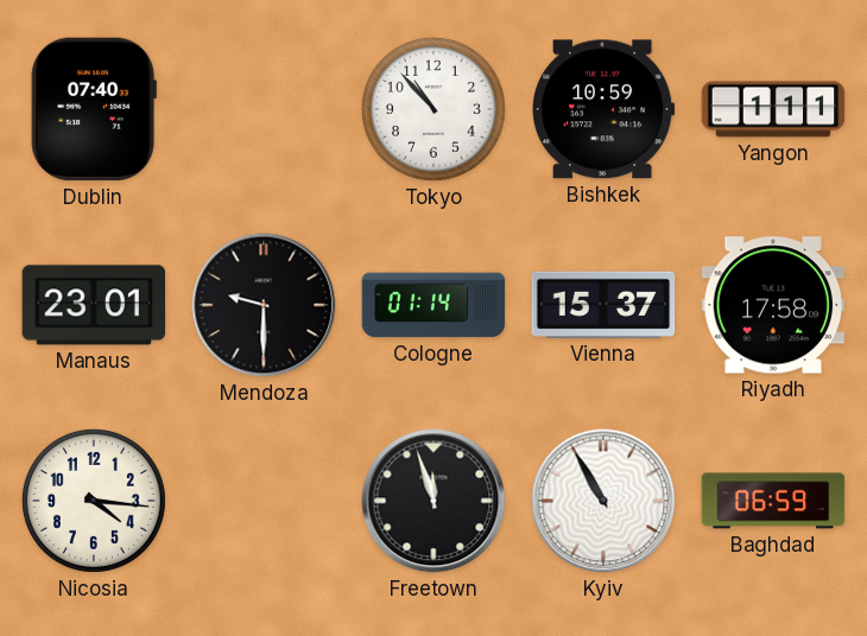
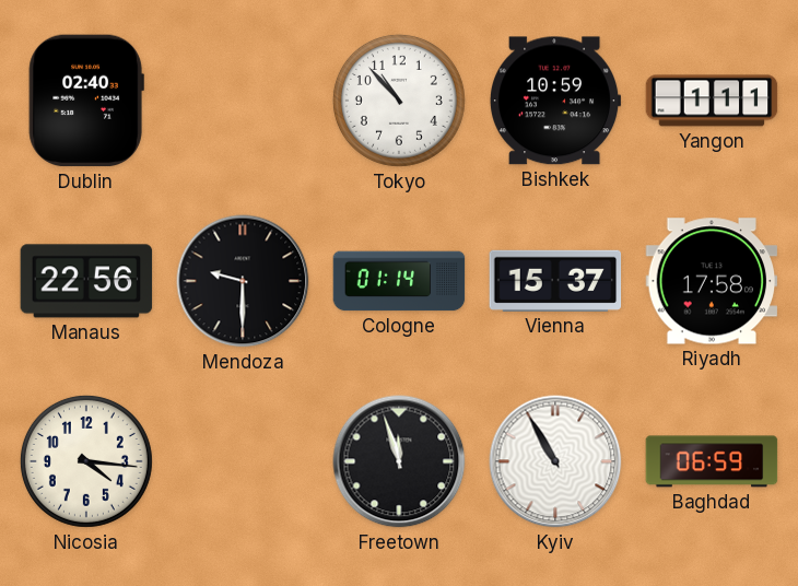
Dublin: 07:40 -> 02:40
Manaus: 23:01 -> 22:56
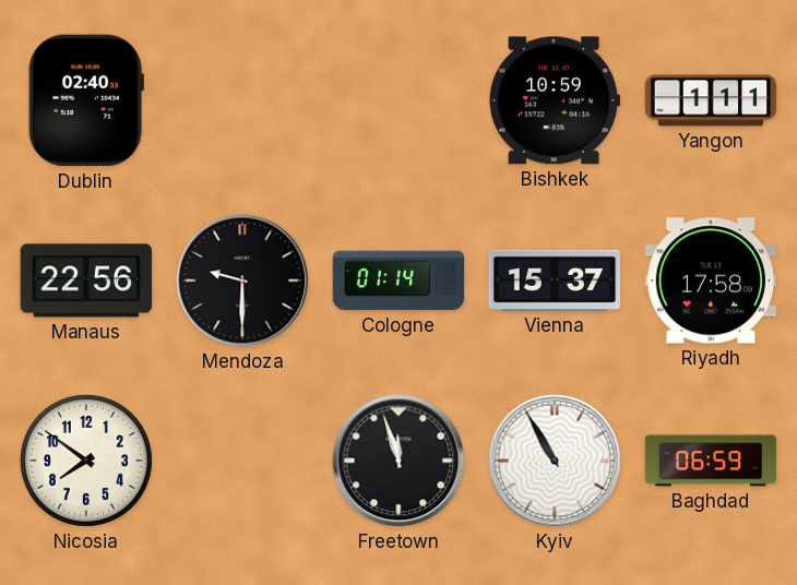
Tokyo: 10:53 -> none
Nicosia: 4:16 -> 7:51
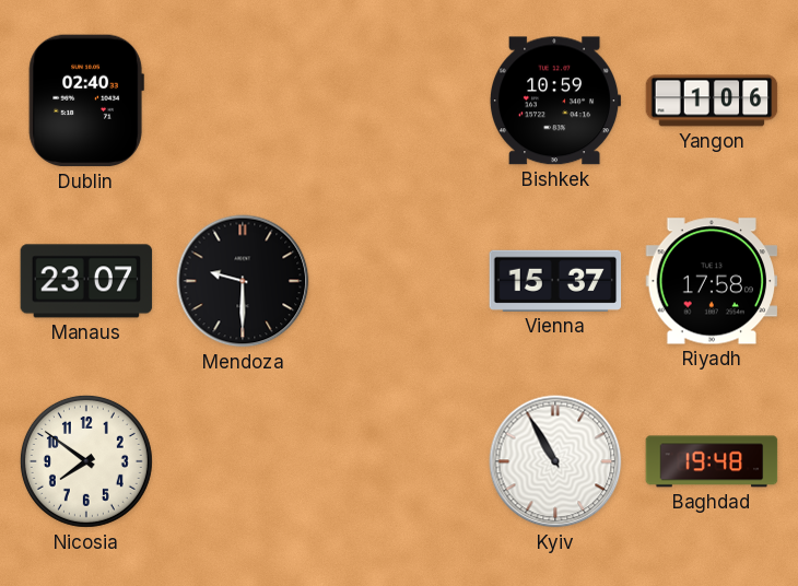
Yangon: 1:11 -> 1:06
Manaus: 22:56 -> 23:07
Cologne: 01:14 -> none
Freetown: 11:57 -> none
Baghdad: 06:59 -> 19:48
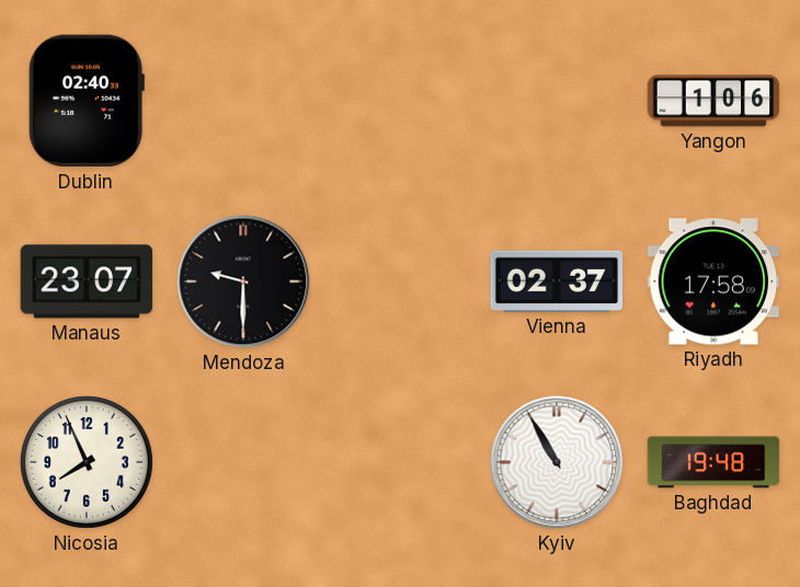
Bishkek: 10:59 -> none
Vienna: 15:37 -> 02:37
Nicosia: 7:51 -> 7:56
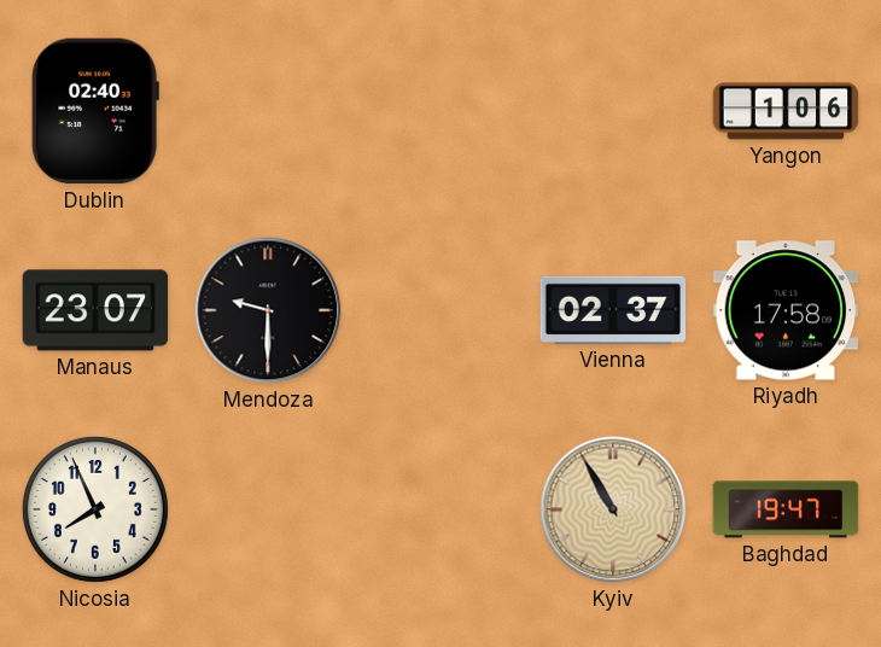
Kyiv dial: white -> champagne
Baghdad: 19:48 -> 19:47
